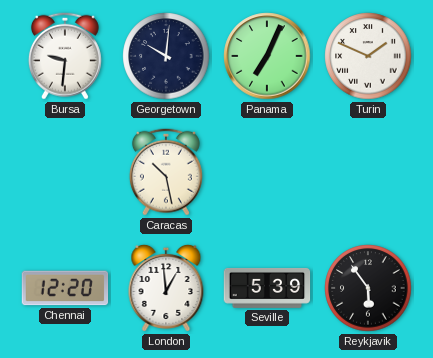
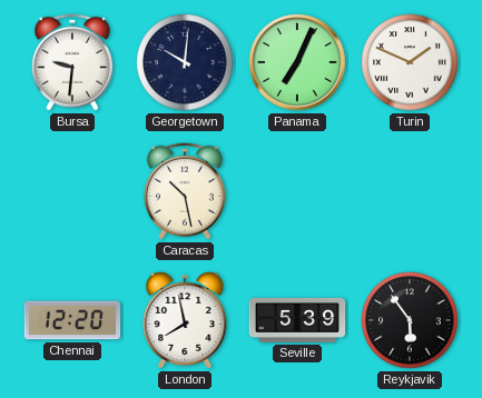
London: 12:59 -> 7:58
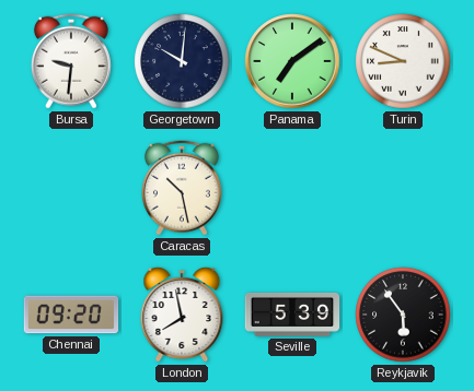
Panama: 7:04 -> 7:09
Turin: 1:49 -> 8:49
Chennai: 12:20 -> 09:20
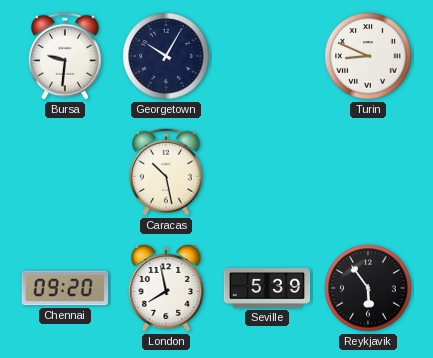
Georgetown: 10:01 -> 10:05
Panama: 7:09 -> none
